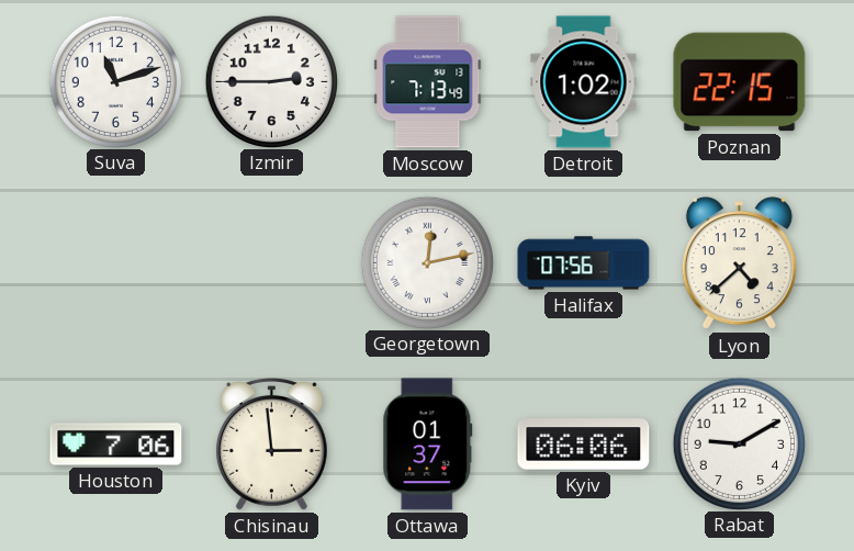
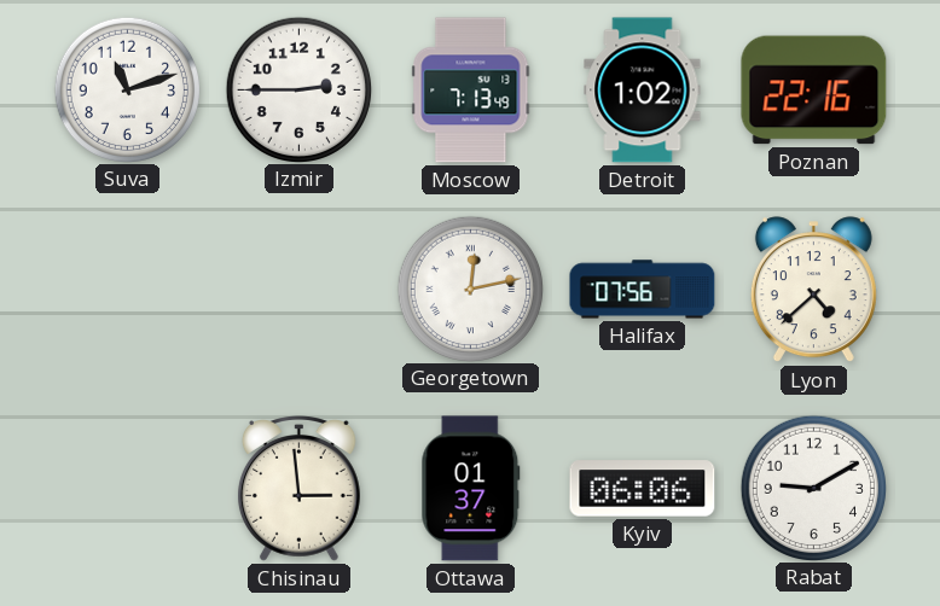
Poznan: 22:15 -> 22:16
Houston: 7:06 -> none
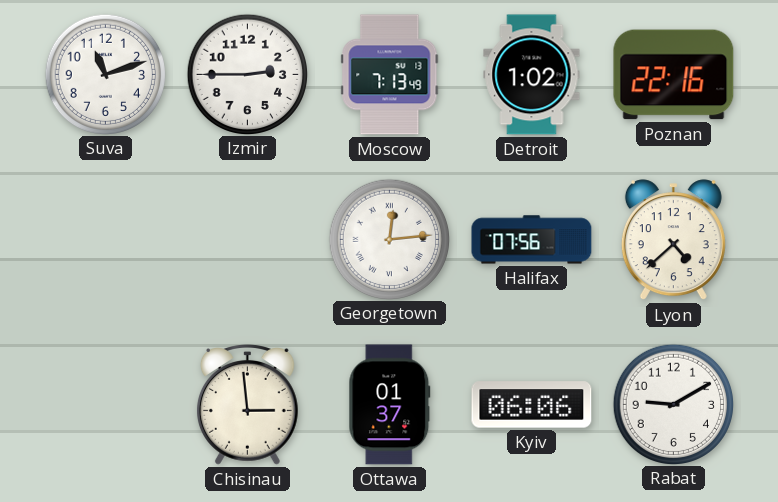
Georgetown: 12:13 -> 12:14
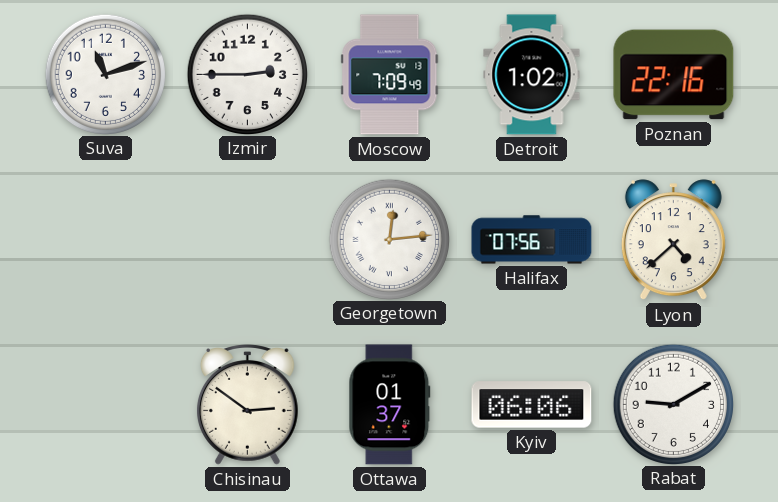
Moscow: 7:13 -> 7:09
Chisinau: 2:59 -> 2:51
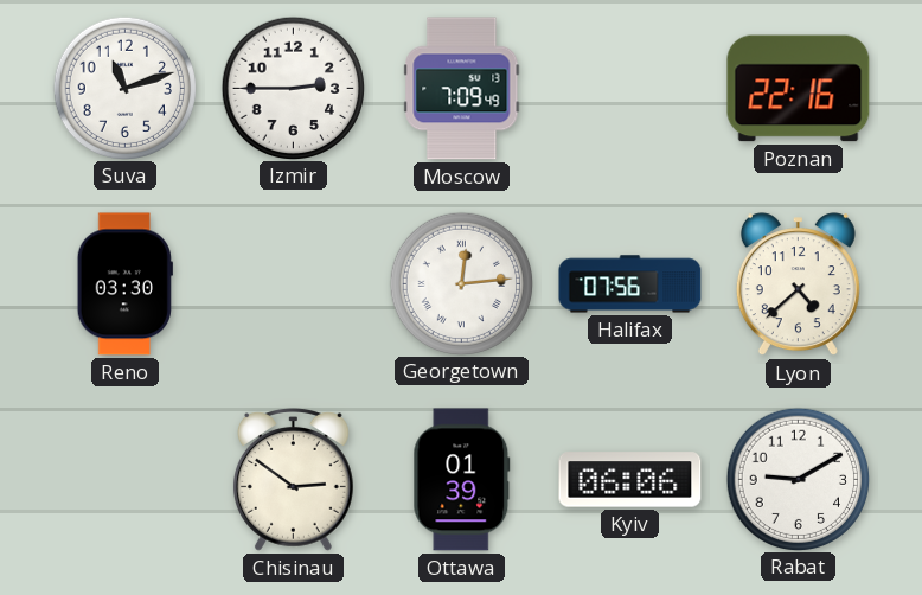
Detroit: 1:02 -> none
Reno: none -> 03:30
Ottawa: 01:37 -> 01:39
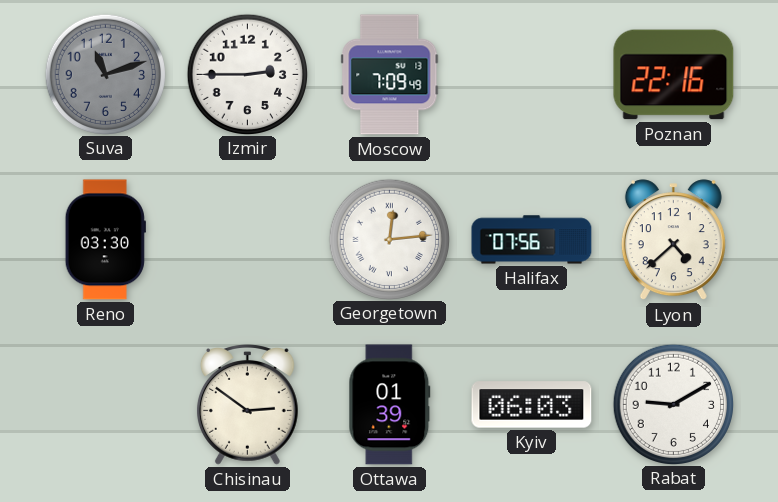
Suva dial: white -> grey
Kyiv: 06:06 -> 06:03
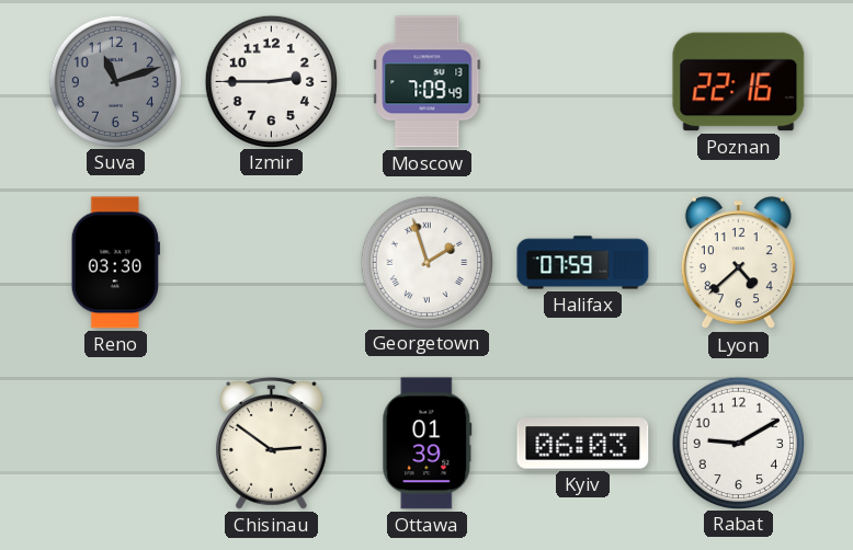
Georgetown: 12:14 -> 1:57
Halifax: 07:56 -> 07:59
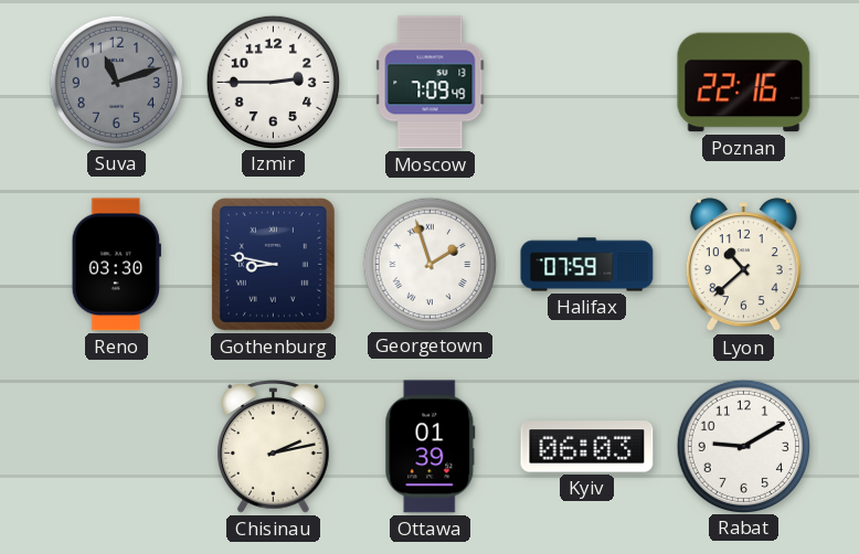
Gothenburg: none -> 8:47
Lyon: 4:38 -> 10:38
Chisinau: 2:51 -> 2:13
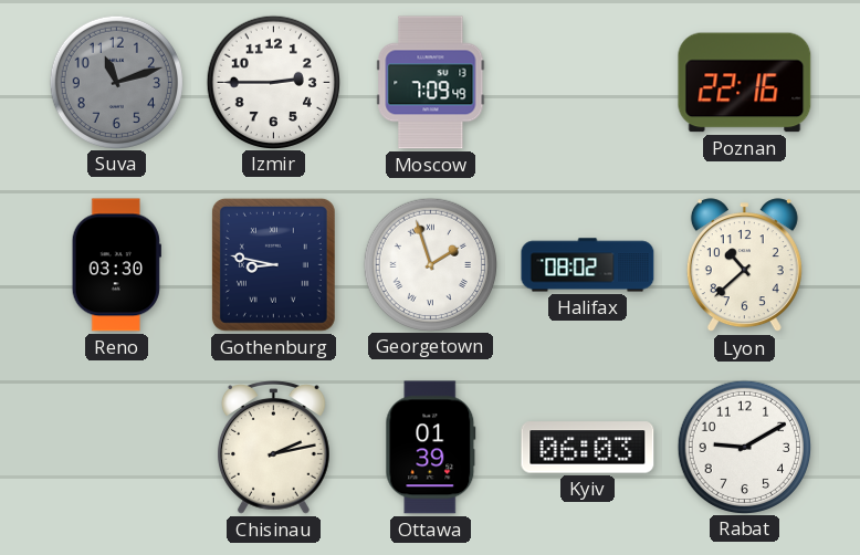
Halifax: 07:59 -> 08:02
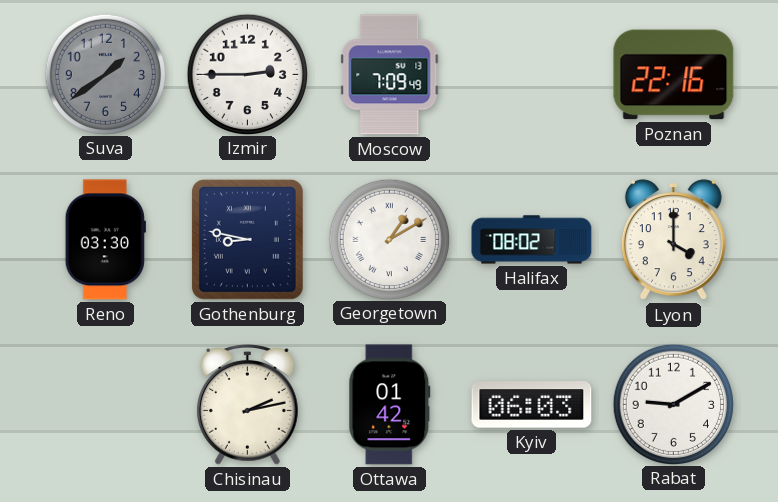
Suva: 11:12 -> 1:39
Georgetown: 1:57 -> 1:10
Lyon: 10:38 -> 4:00
Ottawa: 01:39 -> 01:42
